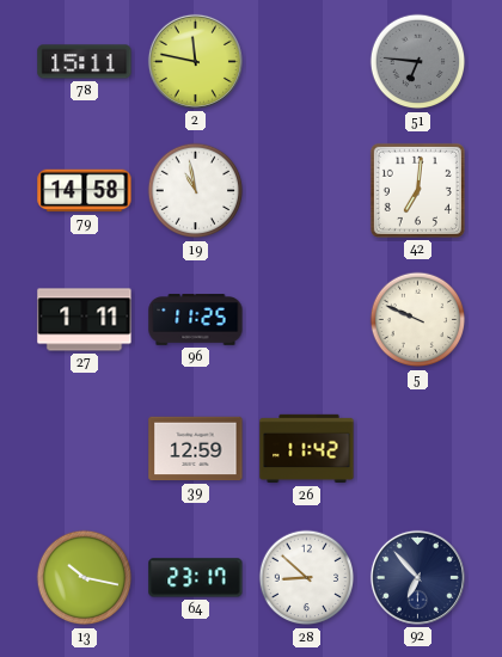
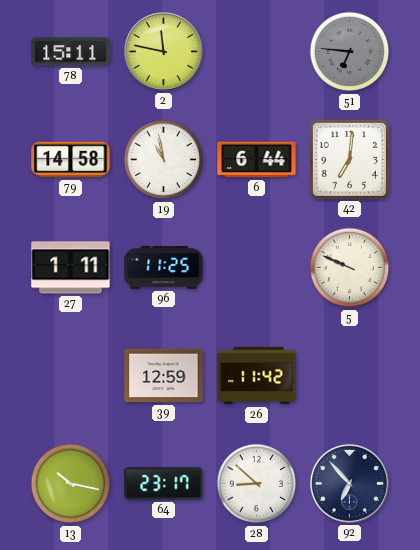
6: none -> 6:44
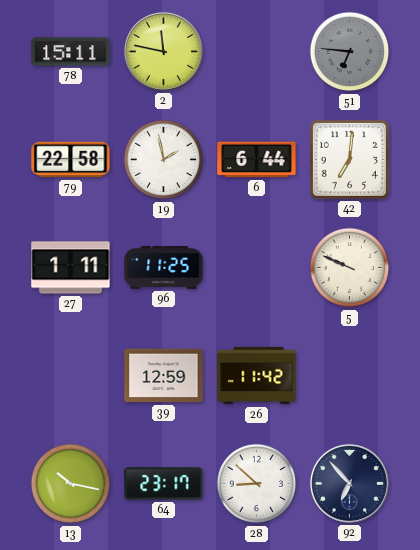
79: 14:58 -> 22:58
19: 10:58 -> 1:58
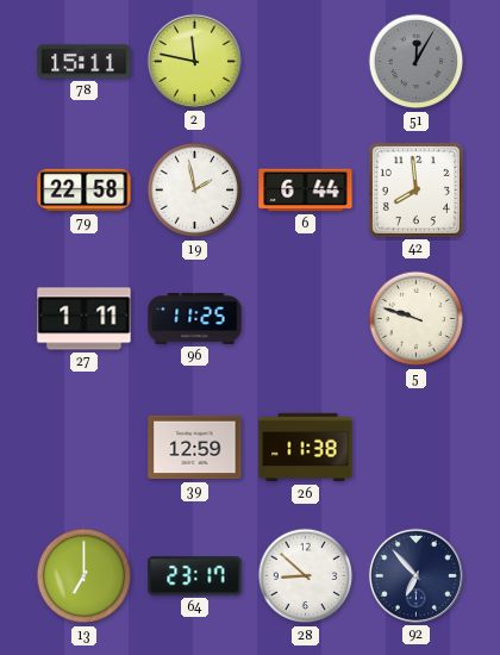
51: 6:46 -> 12:05
42: 7:01 -> 7:59
5: 9:49 -> 9:48
26: 11:42 -> 11:38
13: 10:17 -> 7:00
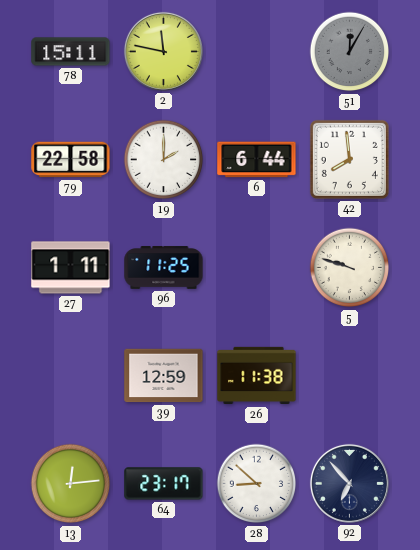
19: 1:58 -> 2:00
13: 7:00 -> 12:14
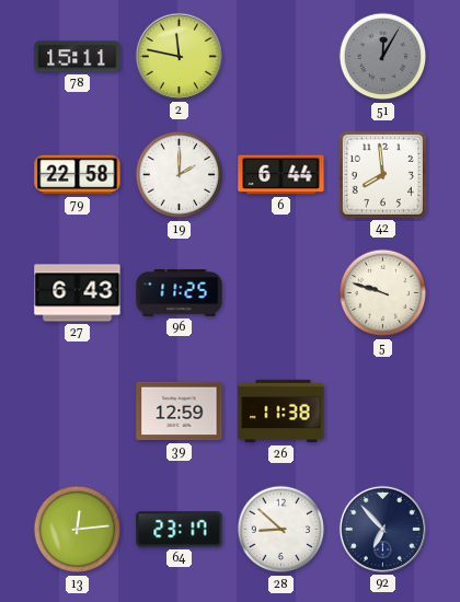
27: 1:11 -> 6:43
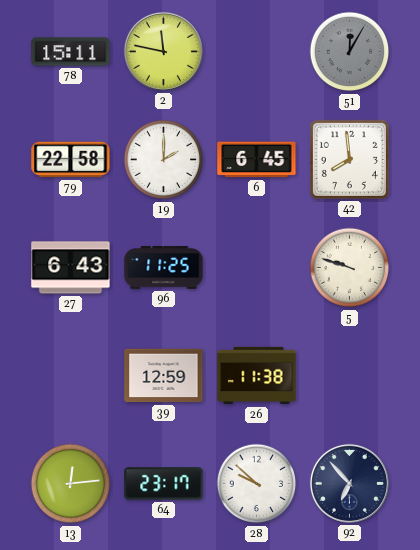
6: 6:44 -> 6:45
28: 8:52 -> 9:52
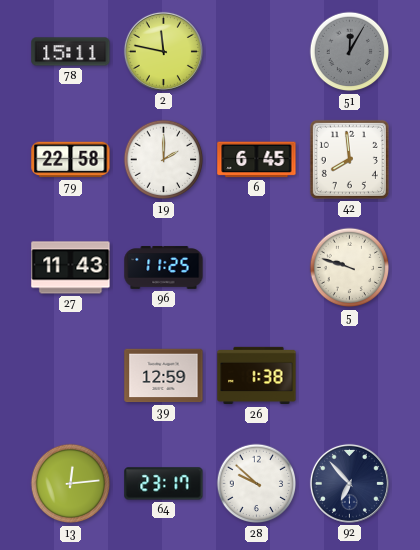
27: 6:43 -> 11:43
26: 11:38 -> 1:38
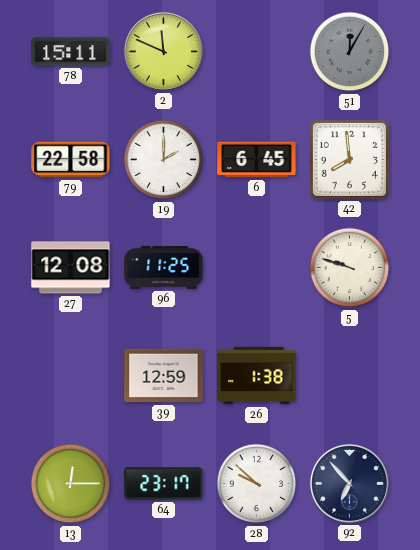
2: 11:47 -> 11:49
27: 11:43 -> 12:08
13: 12:14 -> 12:15
